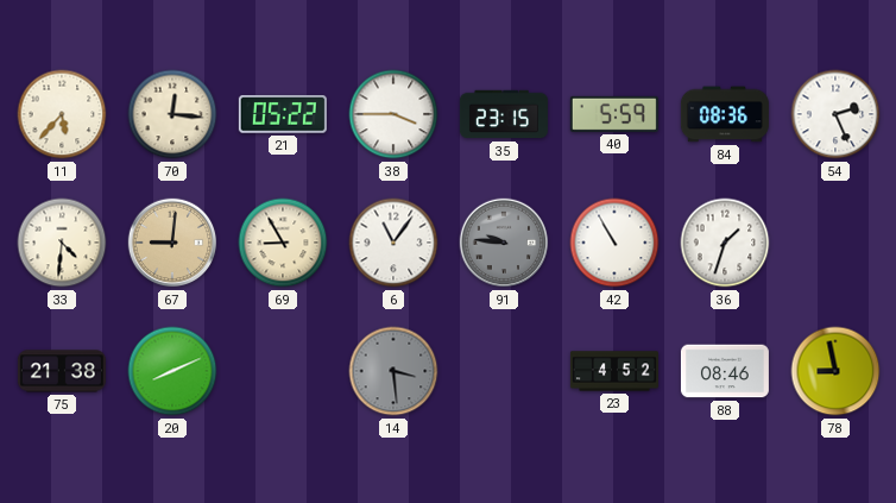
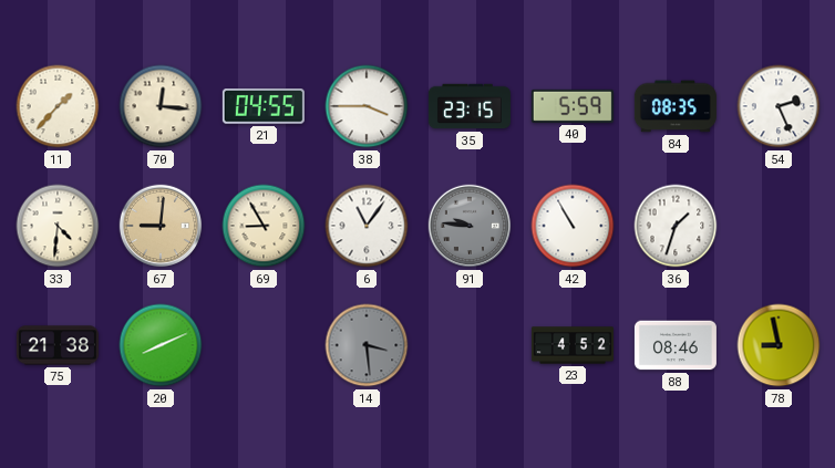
11: 5:37 -> 1:37
21: 05:22 -> 04:55
84: 08:36 -> 08:35
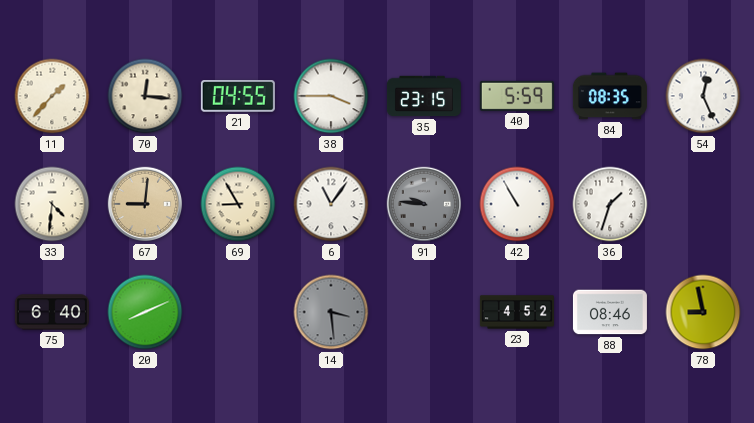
54: 2:26 -> 12:26
75: 21:38 -> 6:40
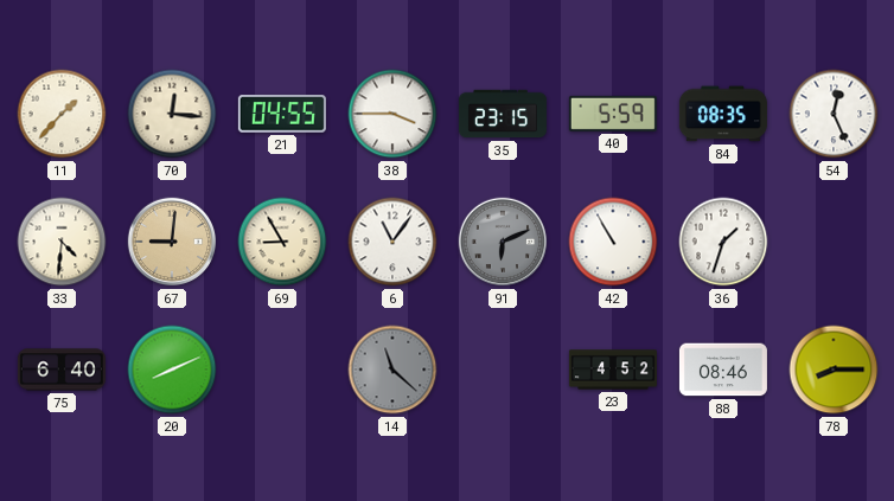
91: 9:46 -> 6:11
14: 3:29 -> 11:22
78: 8:58 -> 8:15
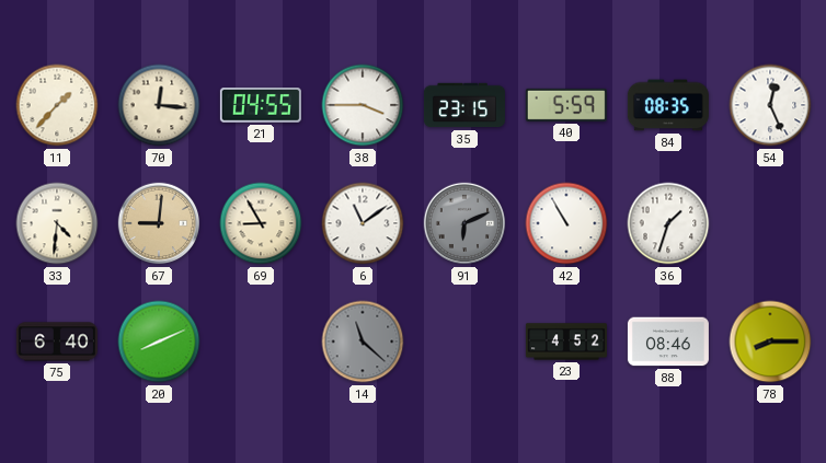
6: 11:06 -> 11:09
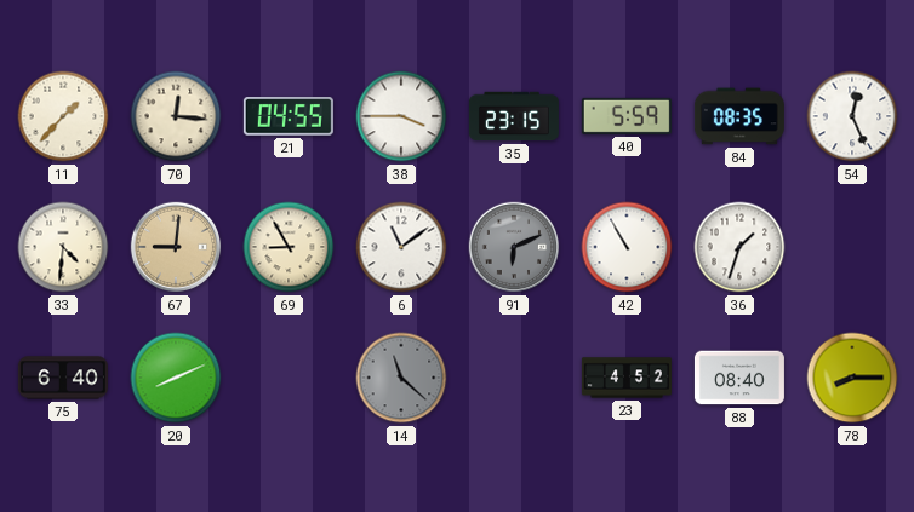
88: 08:46 -> 08:40
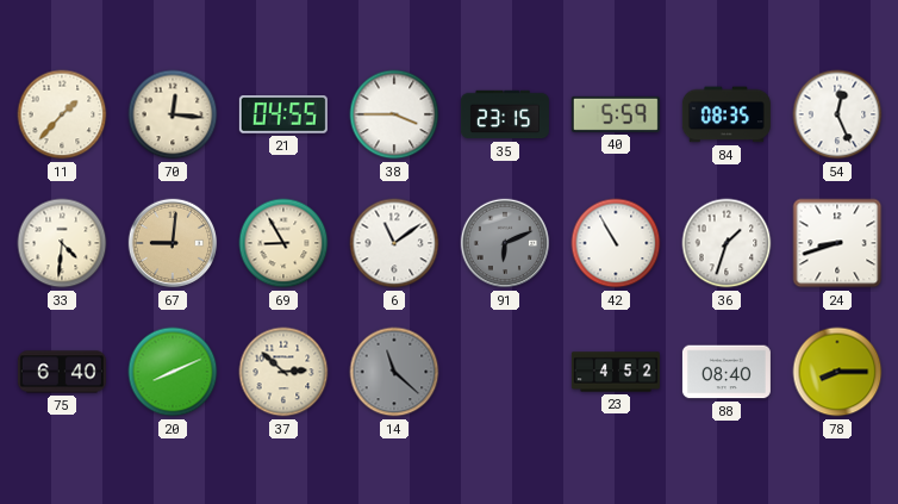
24: none -> 8:42
37: none -> 2:52
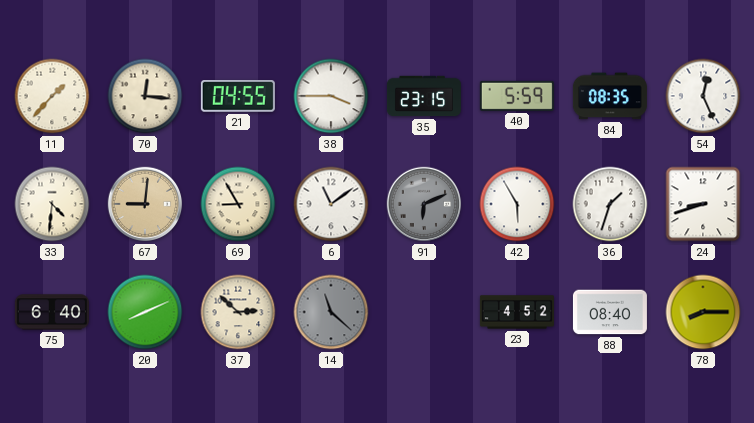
42: 10:55 -> 5:55
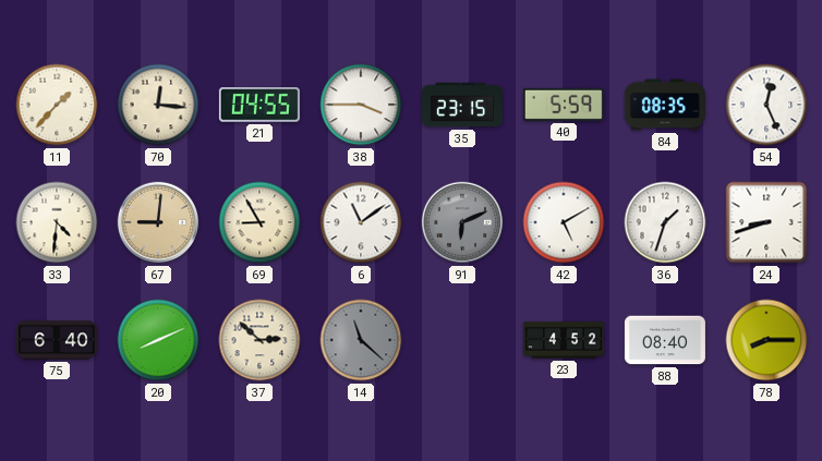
42: 5:55 -> 5:10
